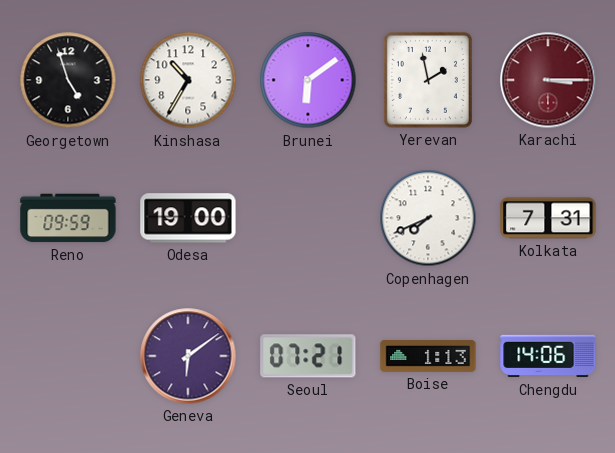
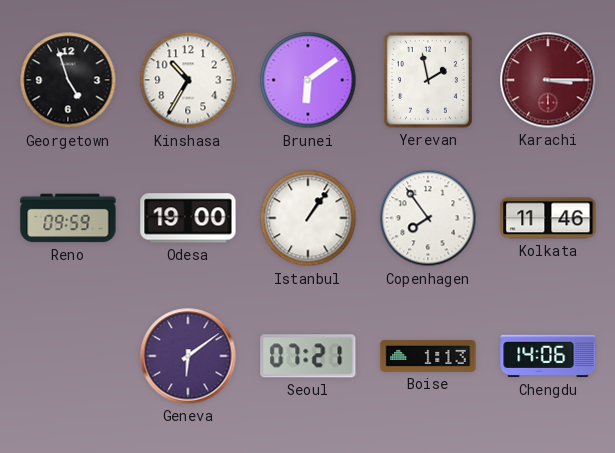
Istanbul: none -> 1:06
Copenhagen: 7:41 -> 7:54
Kolkata: 7:31 -> 11:46
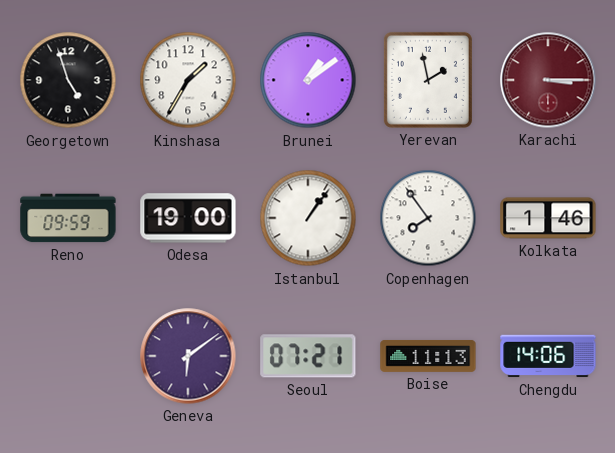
Kinshasa: 10:35 -> 1:35
Brunei: 6:09 -> 1:09
Kolkata: 11:46 -> 1:46
Boise: 1:13 -> 11:13
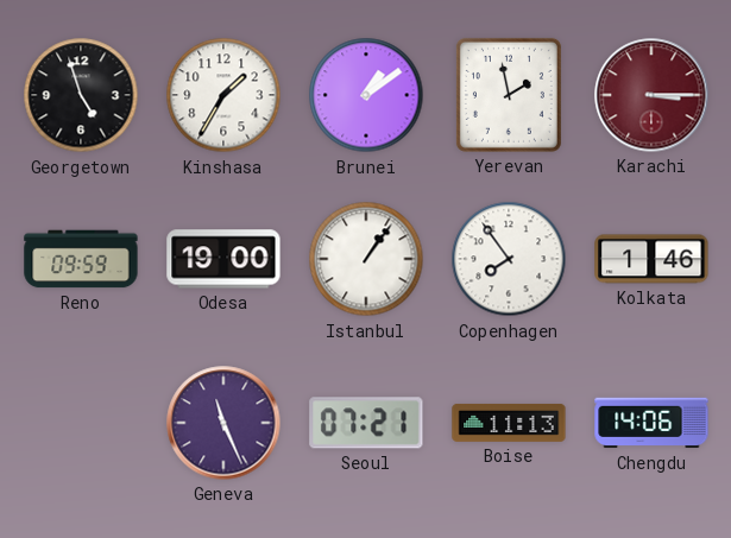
Geneva: 6:09 -> 11:26
